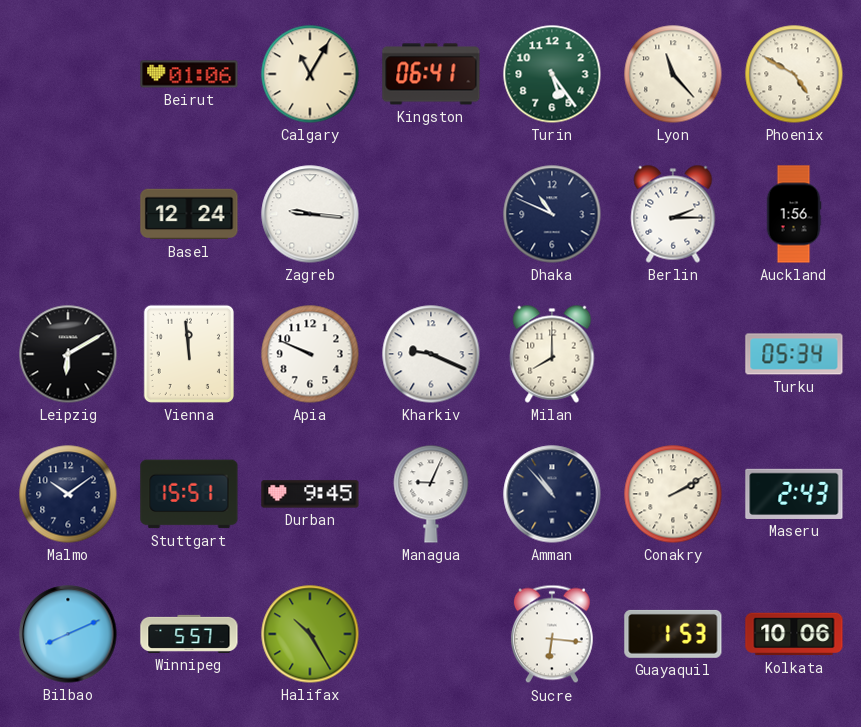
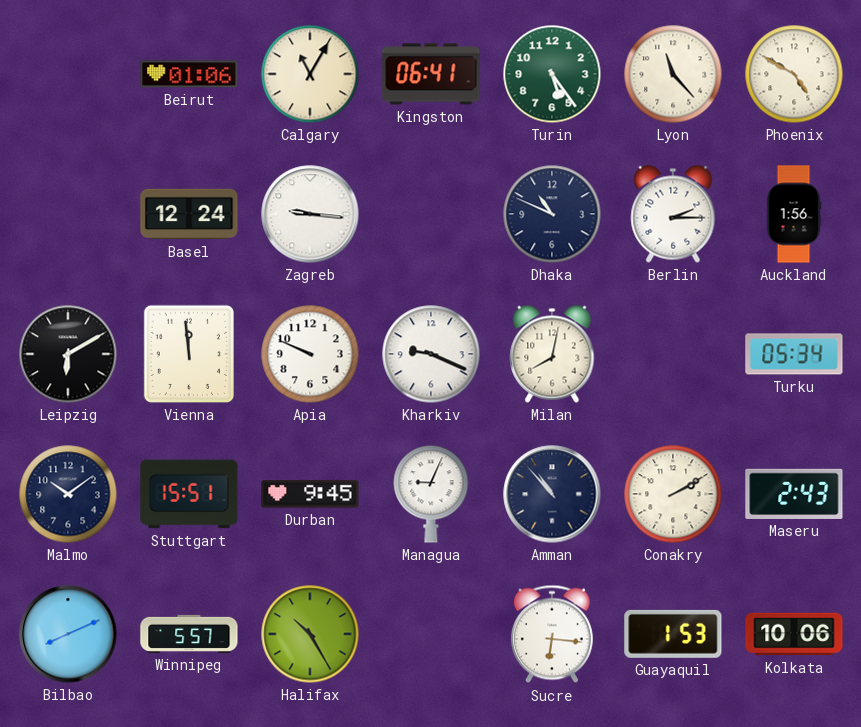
Milan: 8:00 -> 8:02
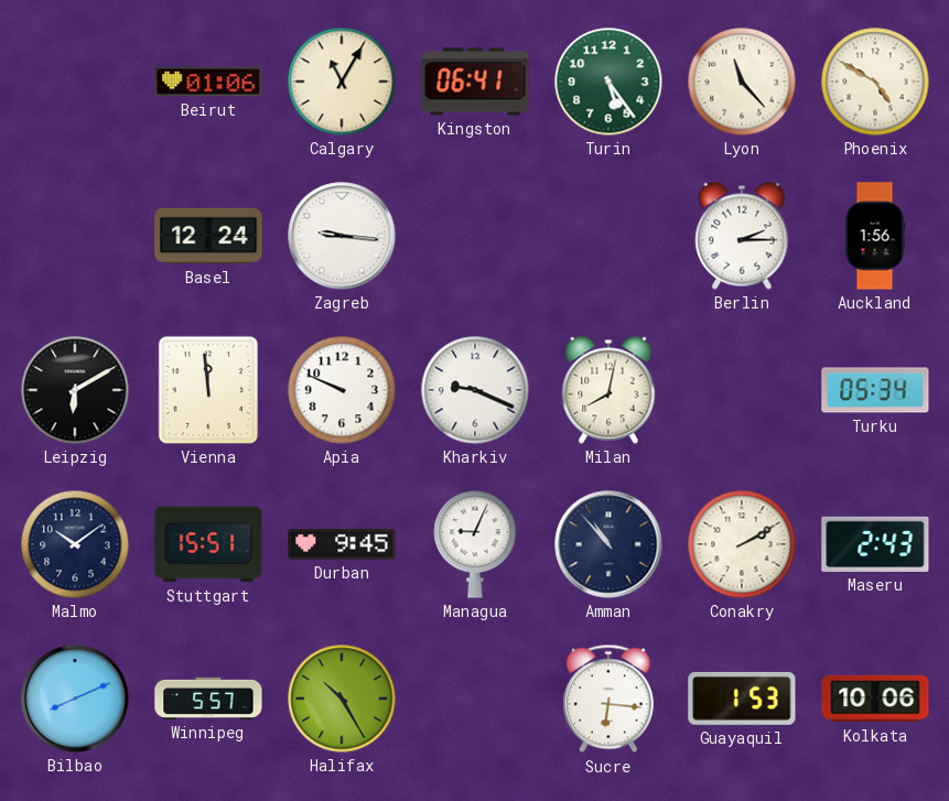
Dhaka: 10:49 -> none
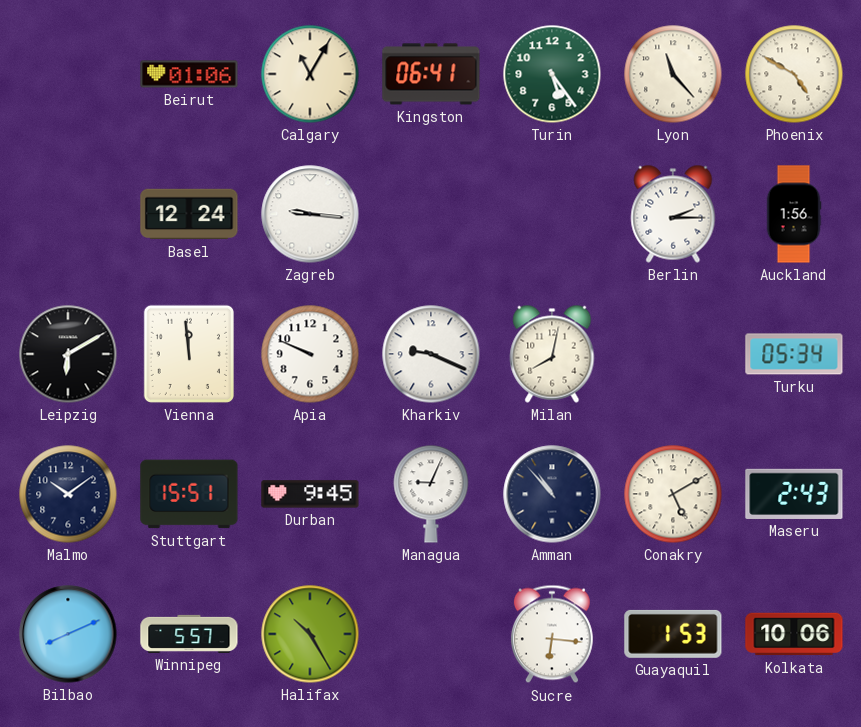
Conakry: 2:10 -> 5:10
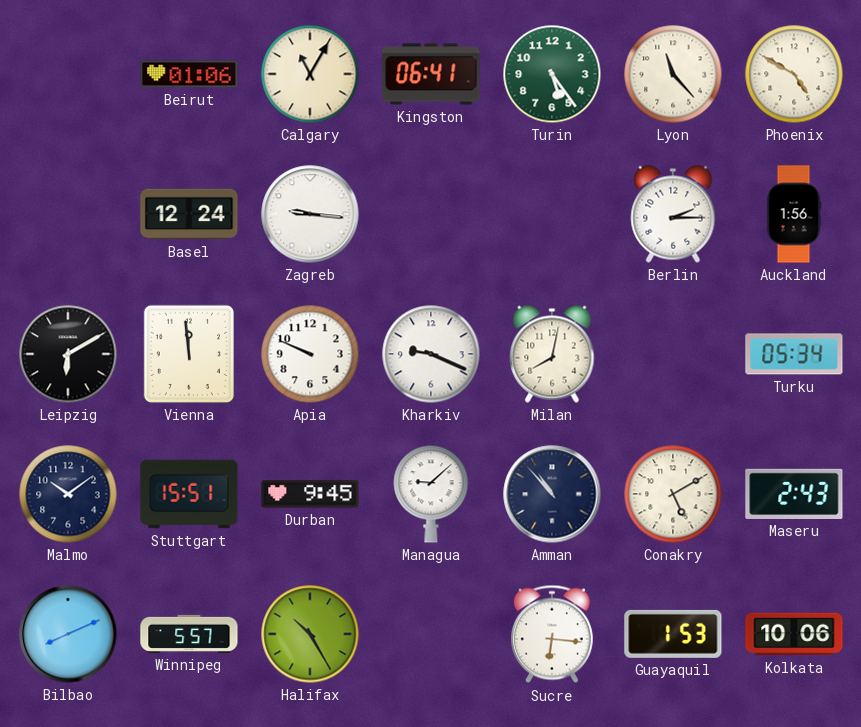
Managua: 9:04 -> 9:08
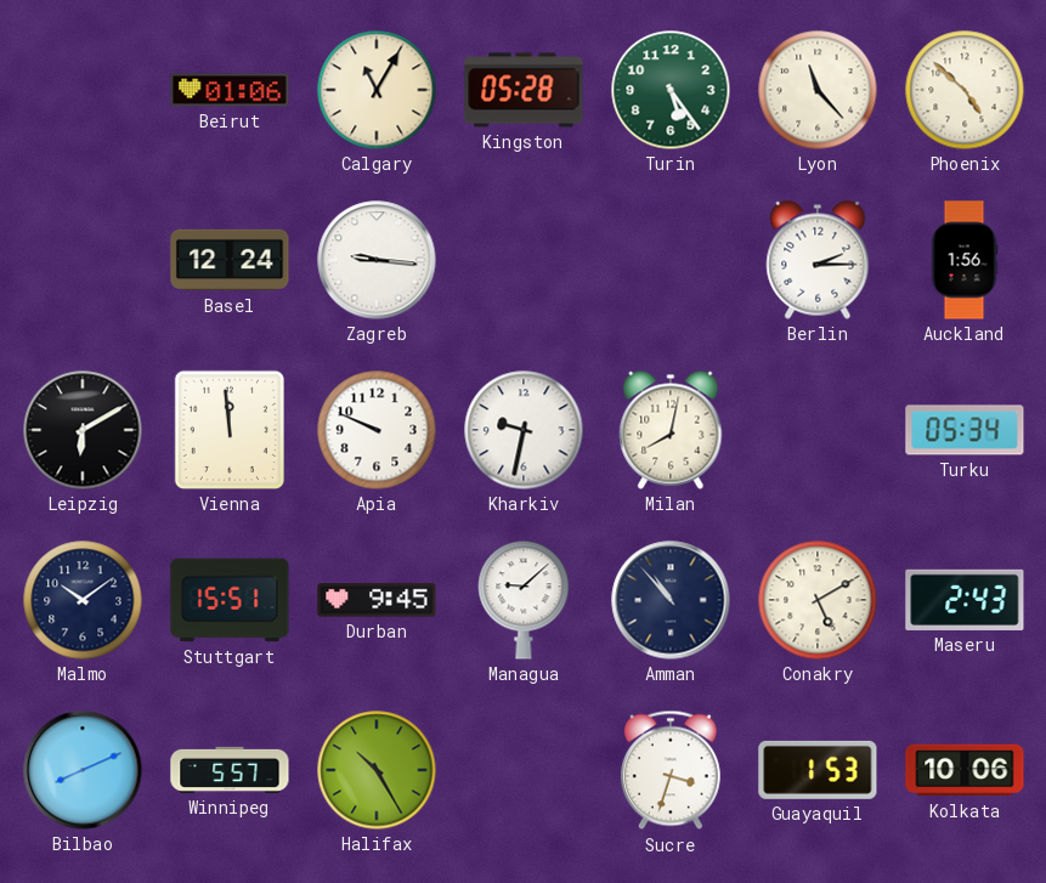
Kingston: 06:41 -> 05:28
Phoenix: 4:50 -> 4:52
Kharkiv: 9:19 -> 9:32
Sucre: 6:16 -> 3:33
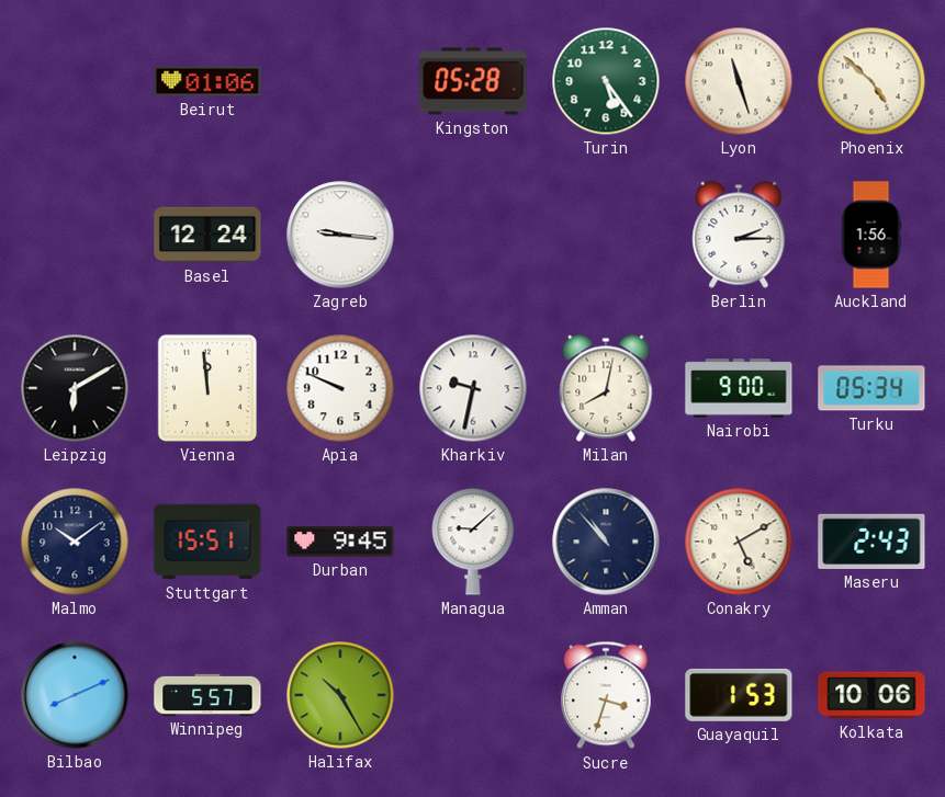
Calgary: 11:05 -> none
Lyon: 11:23 -> 11:27
Nairobi: none -> 9:00
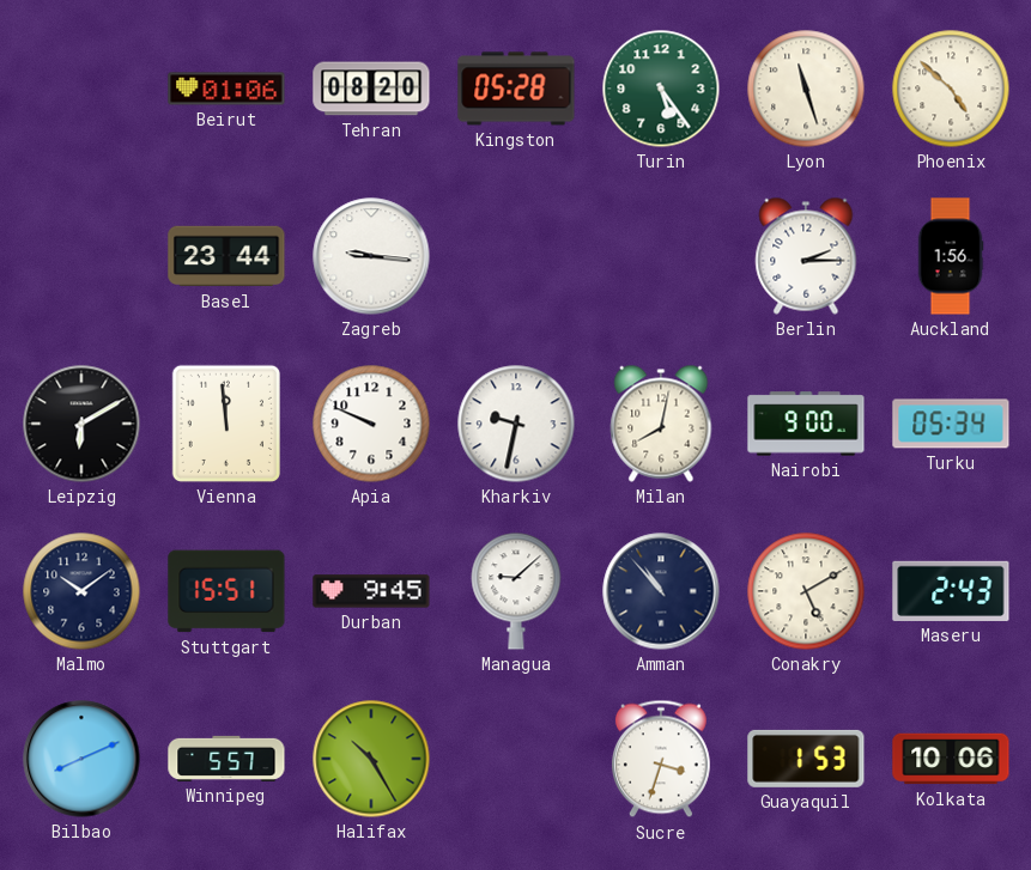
Tehran: none -> 08:20
Basel: 12:24 -> 23:44
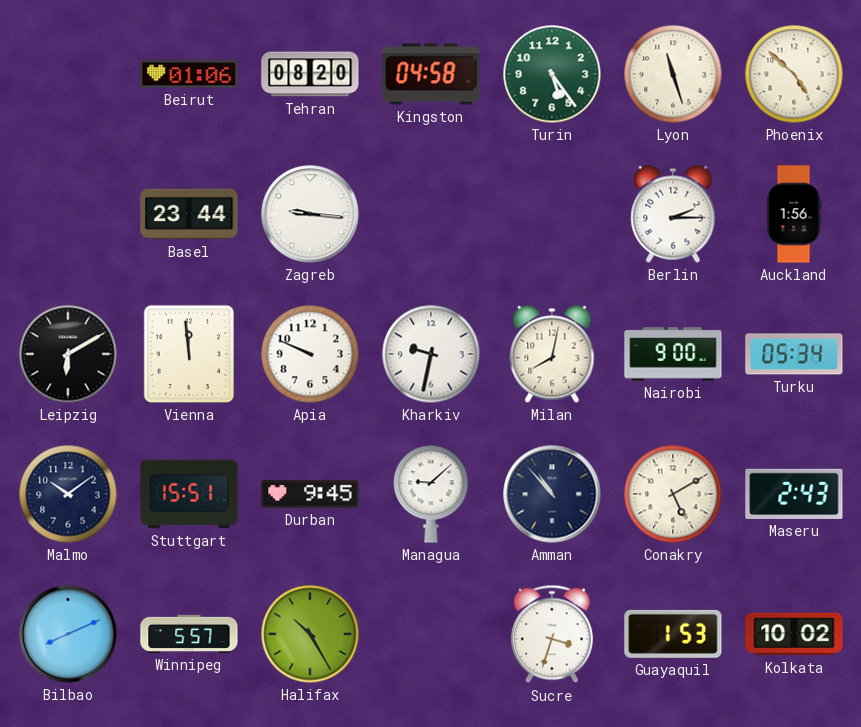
Kingston: 05:28 -> 04:58
Kolkata: 10:06 -> 10:02
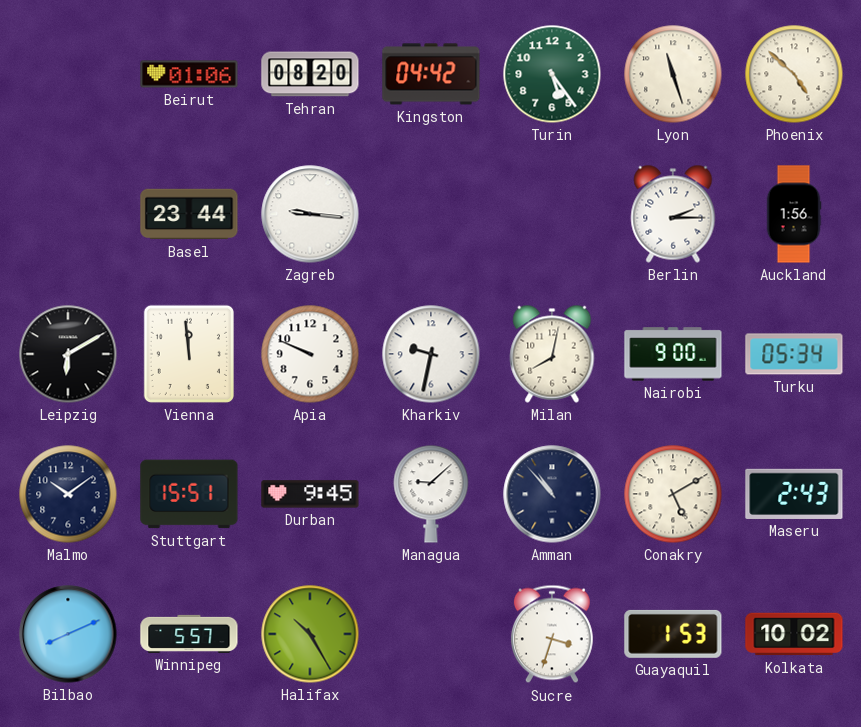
Kingston: 04:58 -> 04:42
